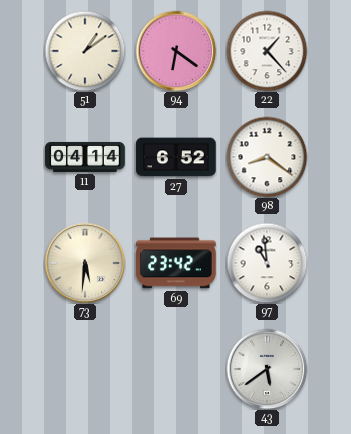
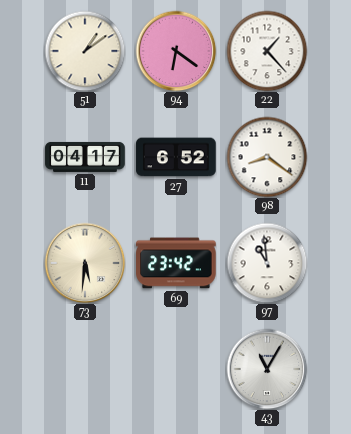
11: 04:14 -> 04:17
43: 5:39 -> 11:05
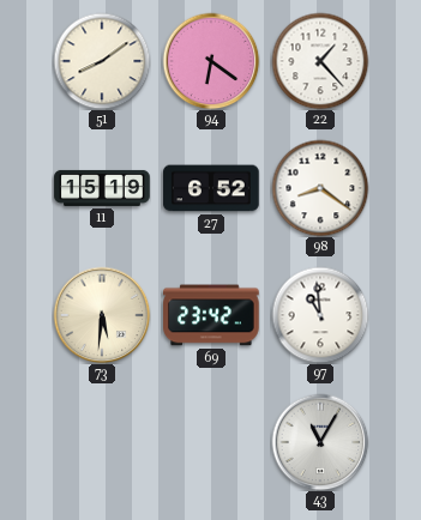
51: 1:09 -> 8:09
11: 04:17 -> 15:19
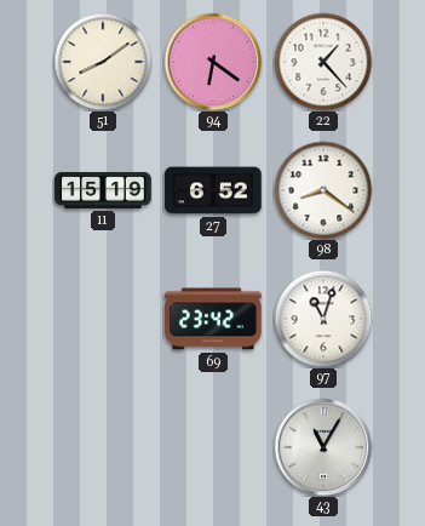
73: 5:31 -> none
97: 10:59 -> 11:03
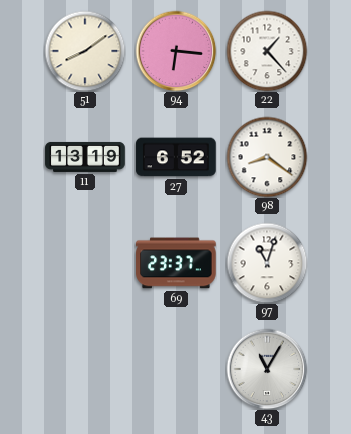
94: 6:21 -> 6:16
11: 15:19 -> 13:19
69: 23:42 -> 23:37
